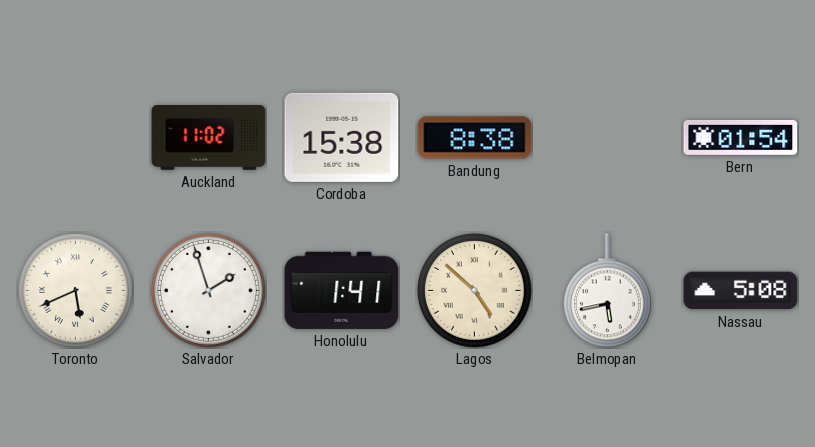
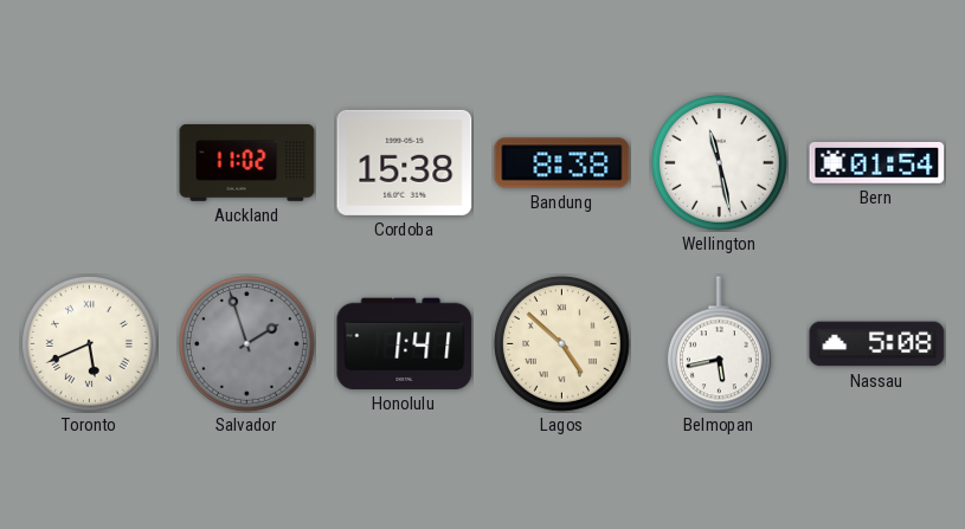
Wellington: none -> 11:28
Salvador dial: white -> grey
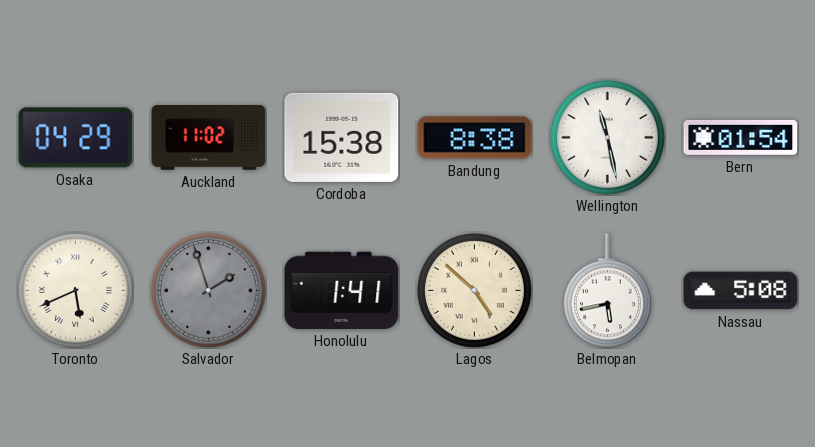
Osaka: none -> 04:29
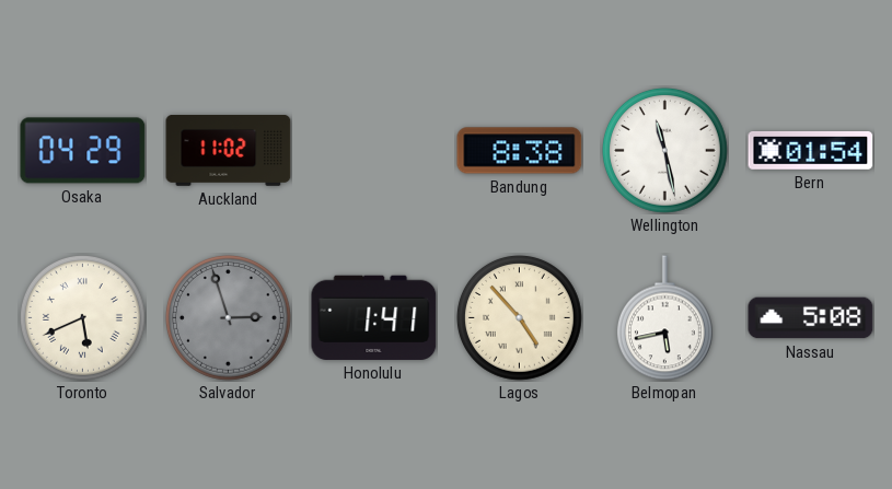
Cordoba: 15:38 -> none
Salvador: 1:57 -> 2:57
Lagos: 4:52 -> 4:53
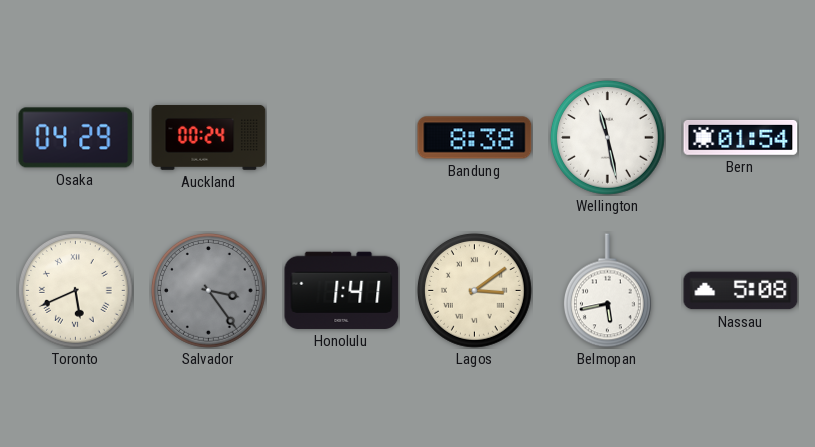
Auckland: 11:02 -> 00:24
Salvador: 2:57 -> 3:24
Lagos: 4:53 -> 3:09
